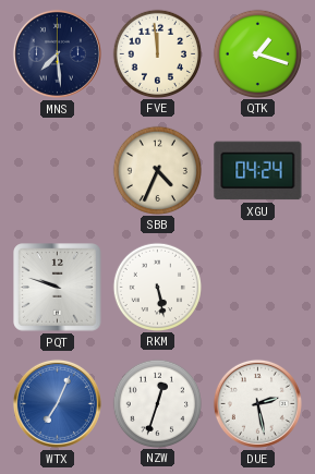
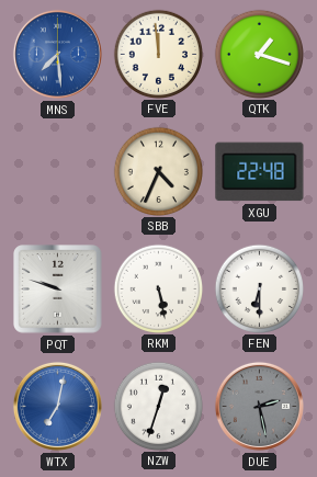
MNS dial: navy -> blue
XGU: 04:24 -> 22:48
FEN: none -> 6:30
WTX: 7:04 -> 7:02
DUE dial: white -> grey
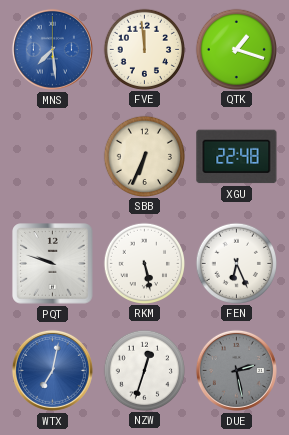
SBB: 4:34 -> 6:34
FEN: 6:30 -> 6:26
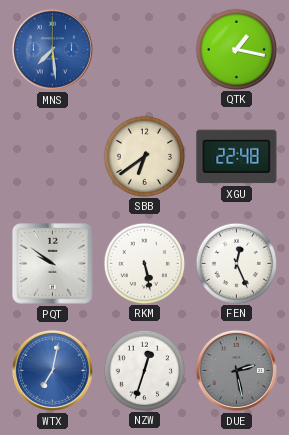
FVE: 11:59 -> none
QTK: 1:18 -> 1:17
SBB: 6:34 -> 6:39
PQT: 9:48 -> 9:51
FEN: 6:26 -> 12:26
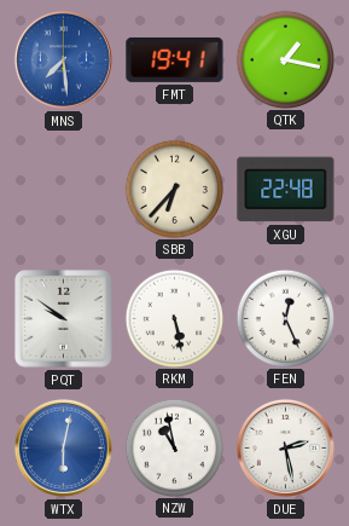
FMT: none -> 19:41
SBB: 6:39 -> 6:37
WTX: 7:02 -> 6:02
NZW: 12:33 -> 10:58
DUE dial: grey -> white
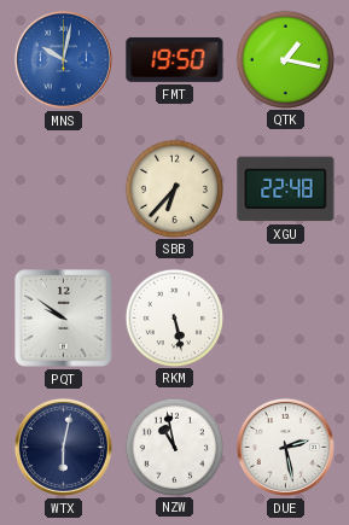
MNS: 7:29 -> 10:02
FMT: 19:41 -> 19:50
FEN: 12:26 -> none
WTX dial: blue -> navy
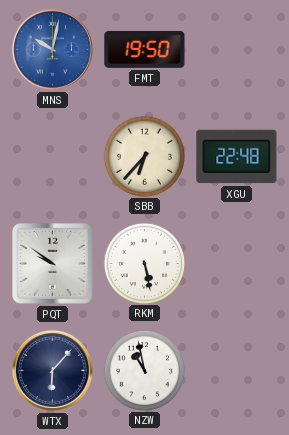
QTK: 1:17 -> none
WTX: 6:02 -> 6:07
DUE: 2:28 -> none
